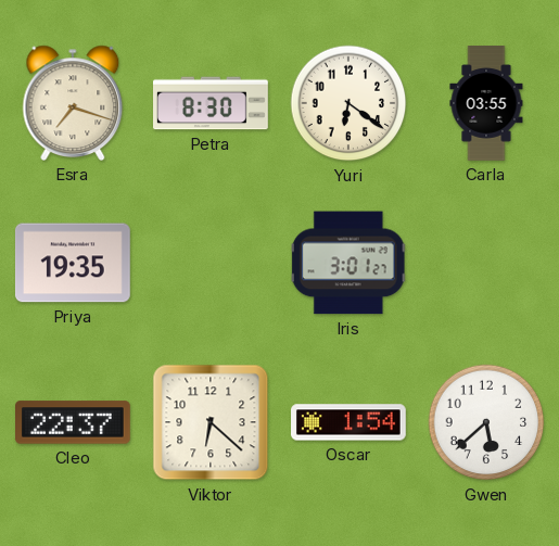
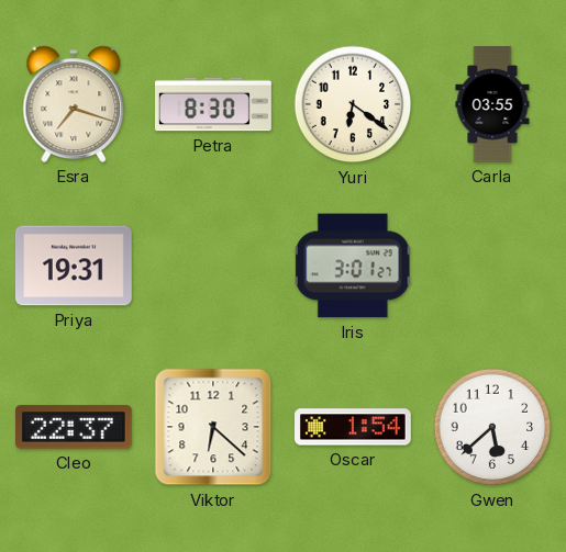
Priya: 19:35 -> 19:31
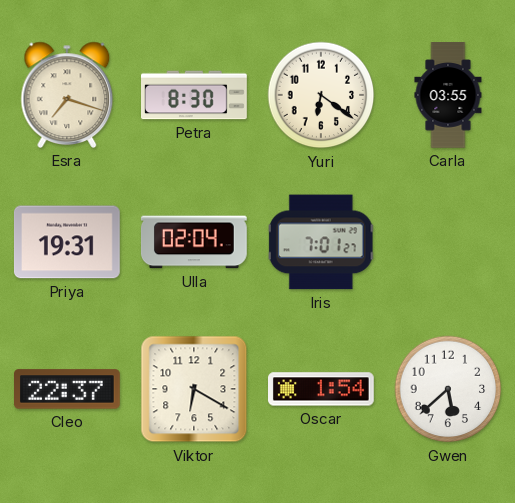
Ulla: none -> 02:04
Iris: 3:01 -> 7:01
Viktor: 6:22 -> 6:20
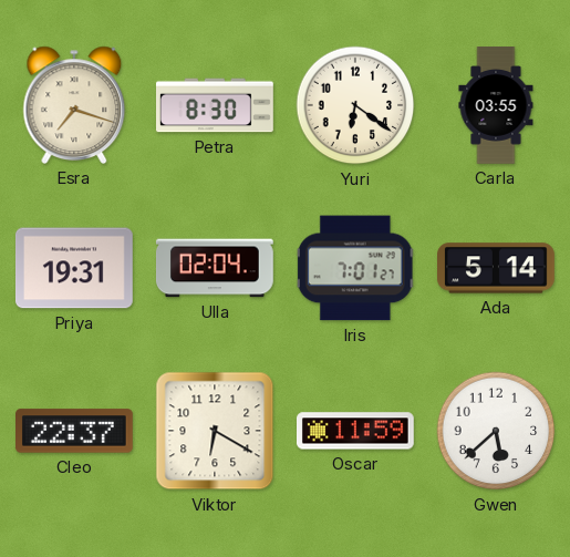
Ada: none -> 5:14
Oscar: 1:54 -> 11:59
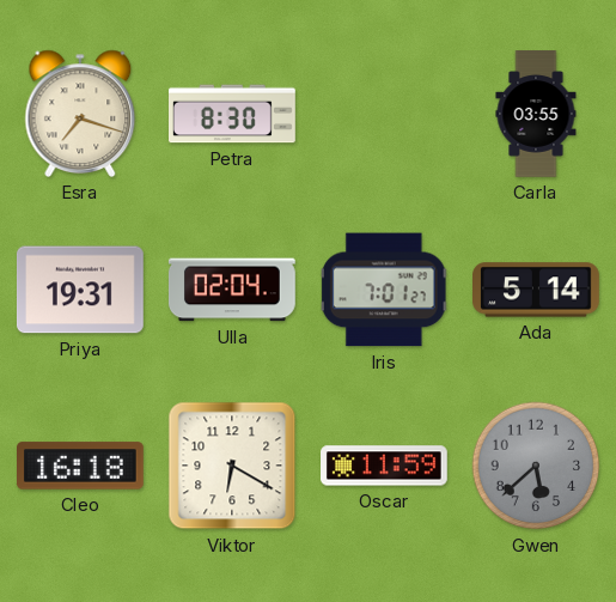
Yuri: 6:21 -> none
Cleo: 22:37 -> 16:18
Gwen dial: white -> grey
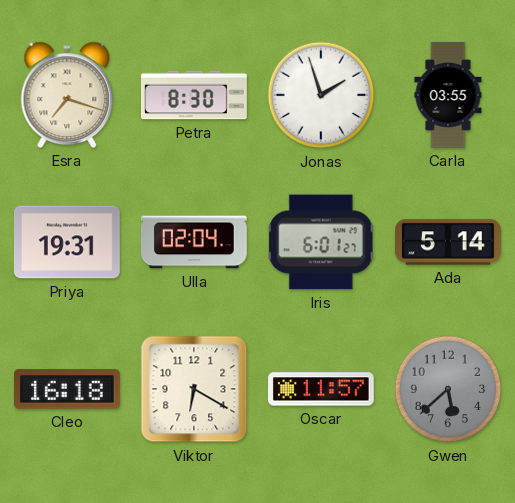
Jonas: none -> 1:57
Iris: 7:01 -> 6:01
Oscar: 11:59 -> 11:57
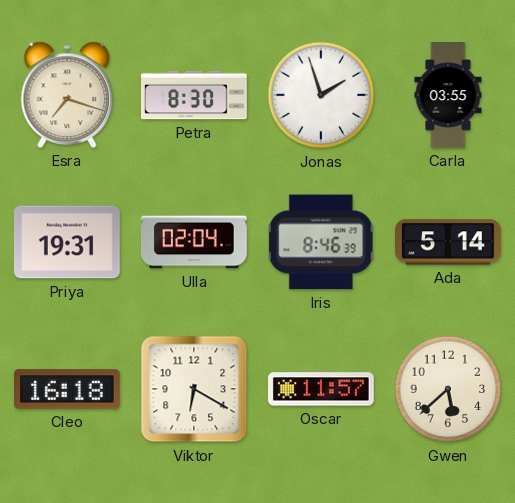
Iris: 6:01 -> 8:46
Gwen dial: grey -> cream
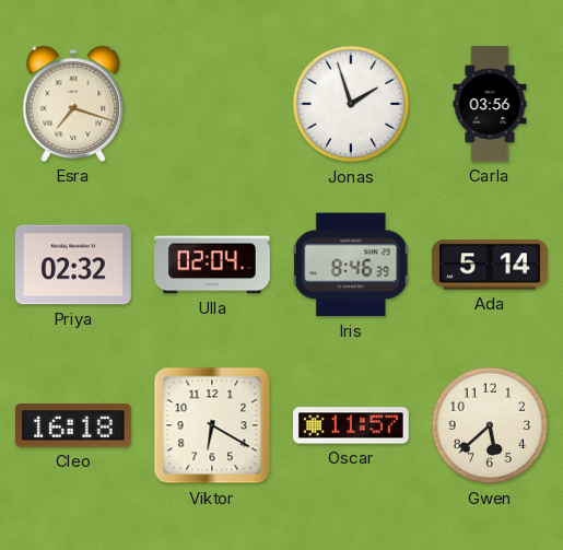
Petra: 8:30 -> none
Carla: 03:55 -> 03:56
Priya: 19:31 -> 02:32
